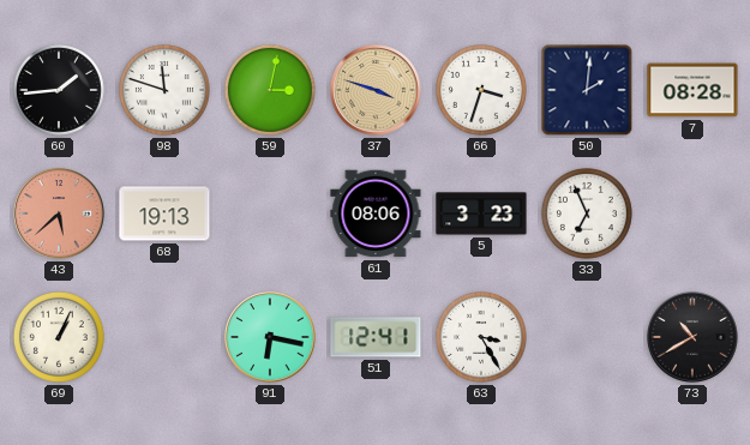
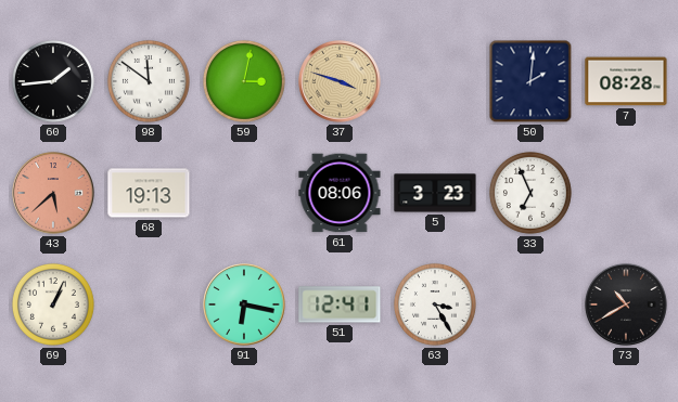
98: 11:48 -> 11:51
66: 3:33 -> none
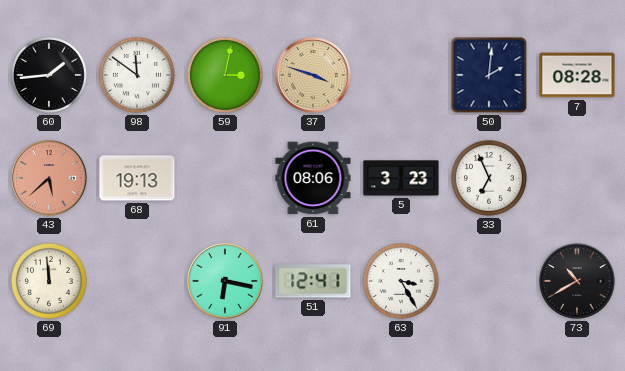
69: 1:04 -> 11:59
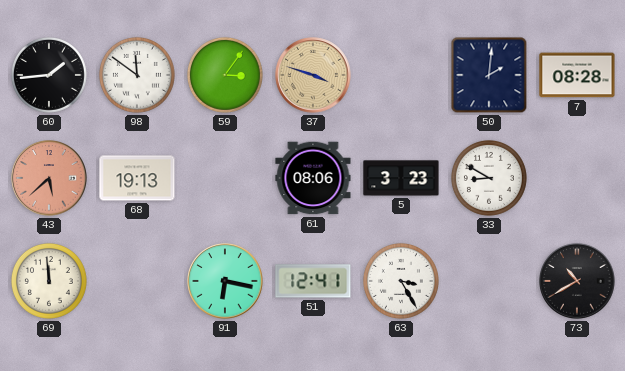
59: 3:02 -> 3:06
33: 6:56 -> 8:50
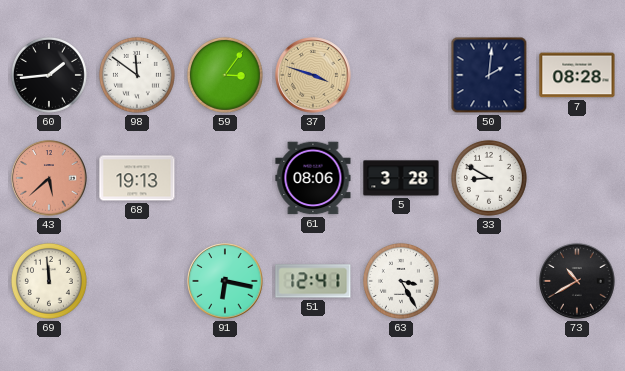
5: 3:23 -> 3:28
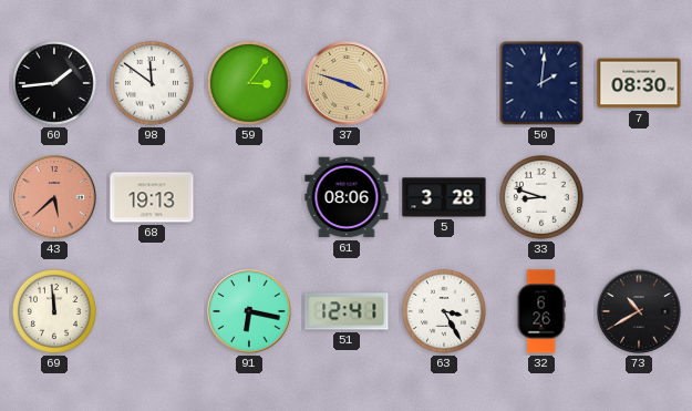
7: 08:28 -> 08:30
33: 8:50 -> 8:48
32: none -> 6:26
